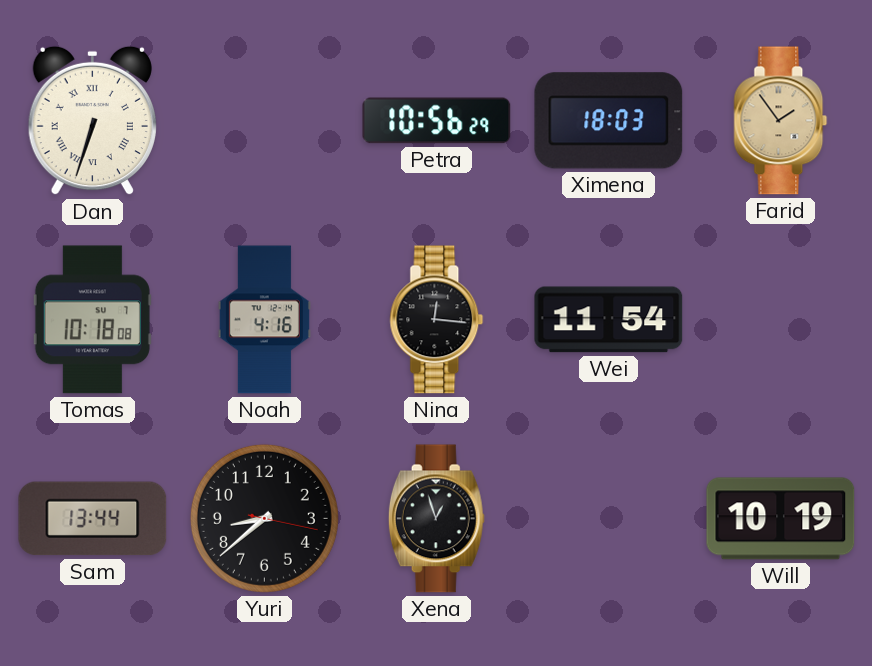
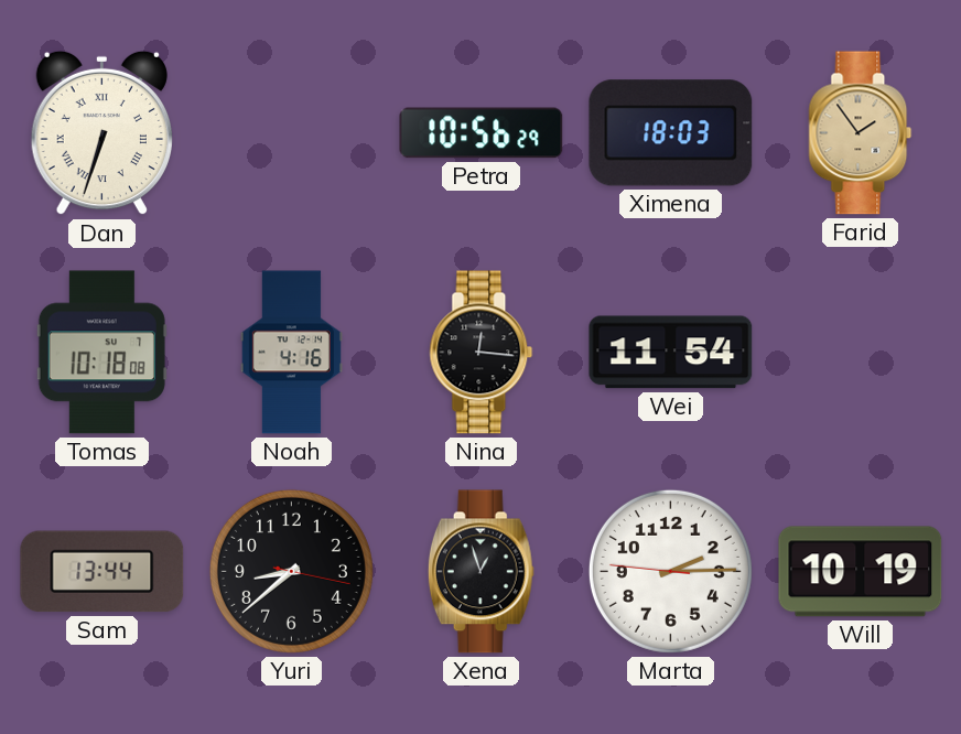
Marta: none -> 2:14
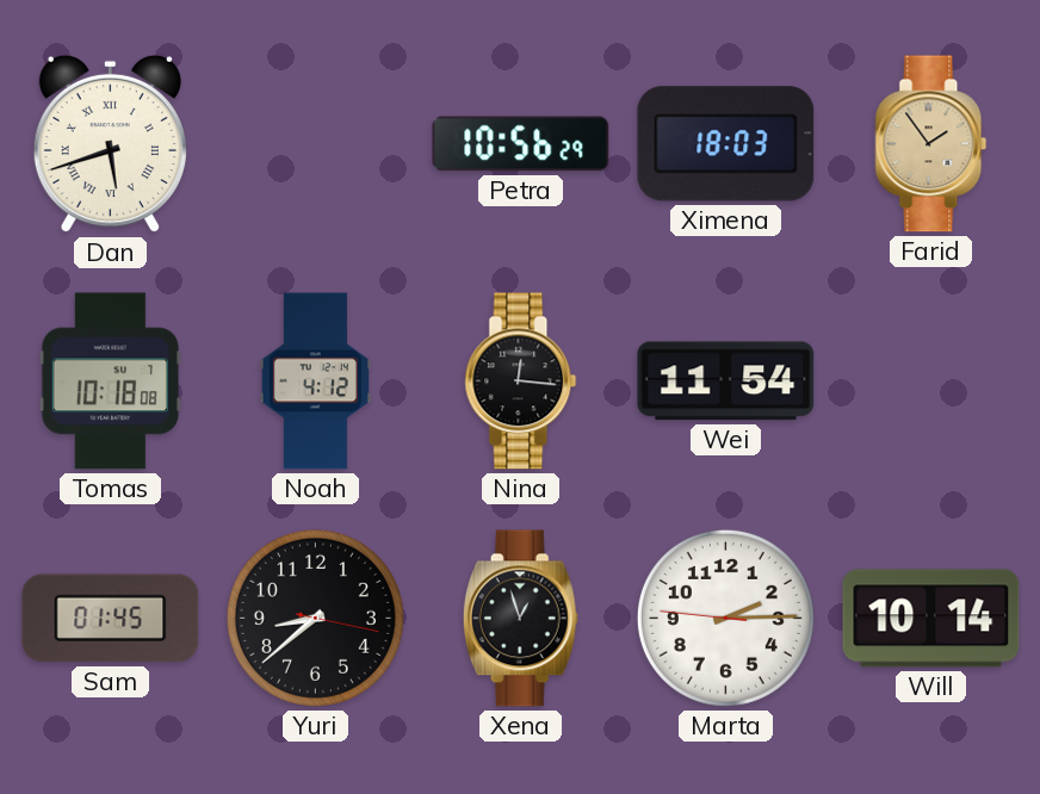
Dan: 6:33 -> 5:42
Noah: 4:16 -> 4:12
Sam: 13:44 -> 01:45
Will: 10:19 -> 10:14
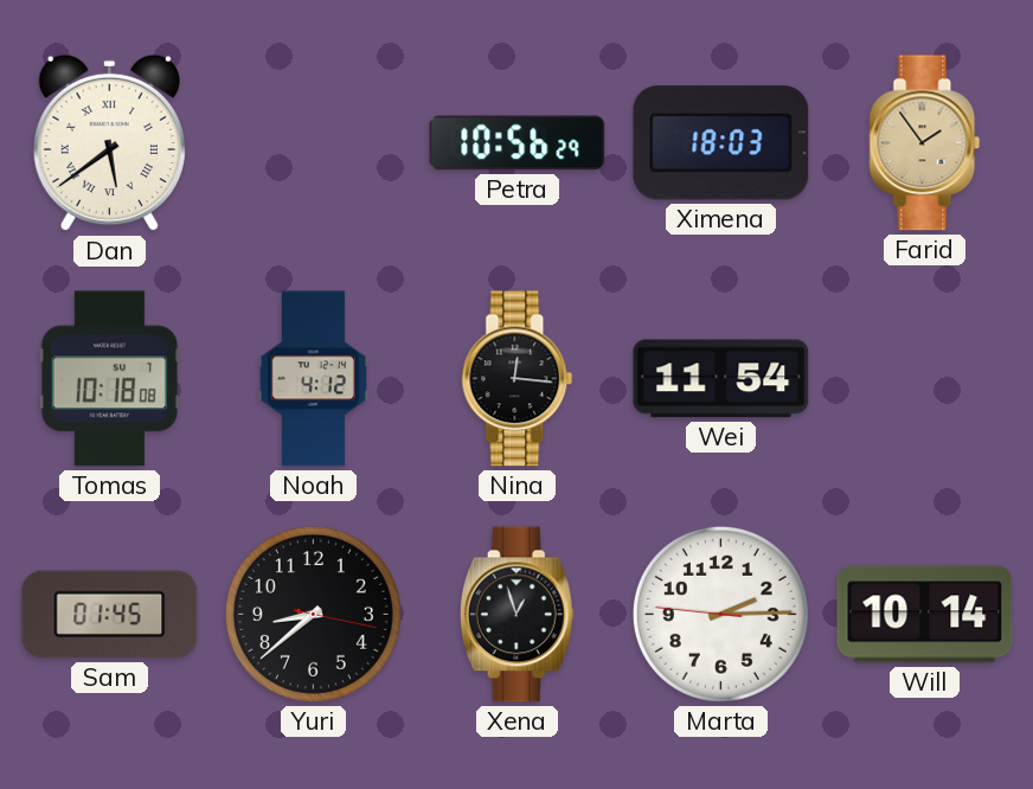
Dan: 5:42 -> 5:39
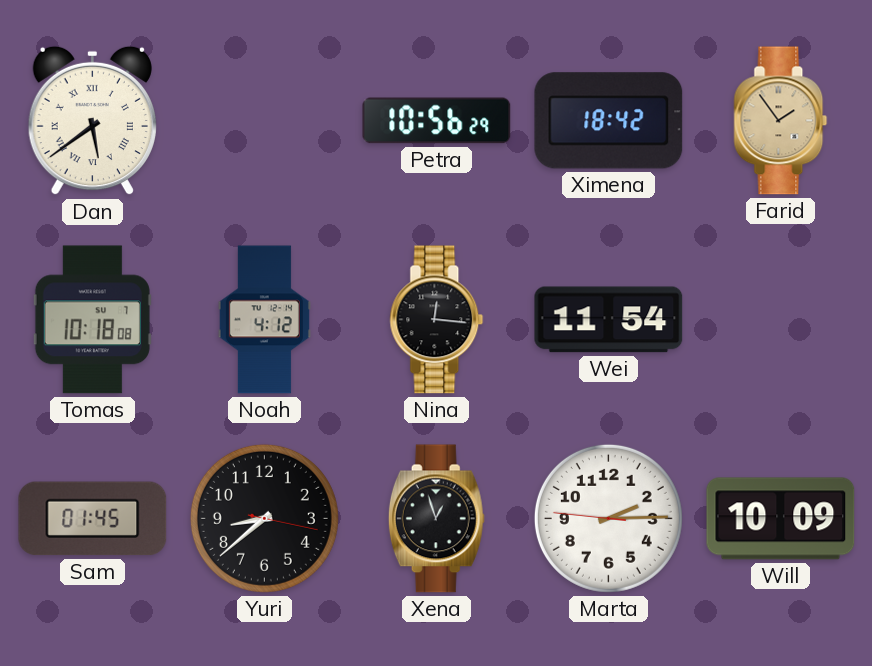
Ximena: 18:03 -> 18:42
Will: 10:14 -> 10:09
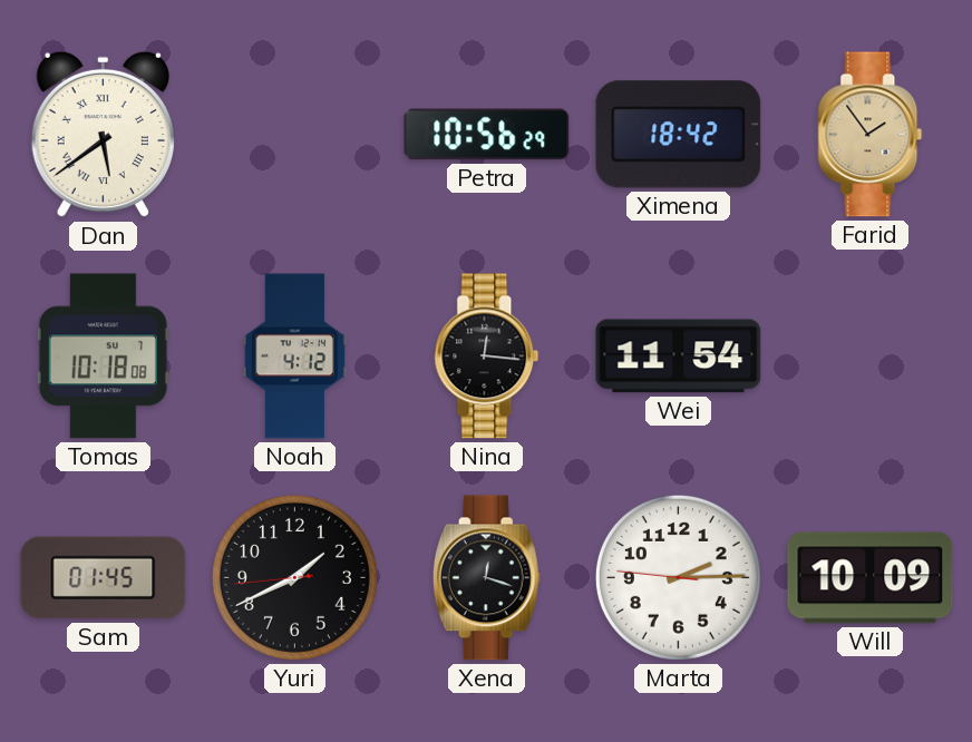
Yuri: 8:38 -> 1:40
Xena: 12:57 -> 12:18
